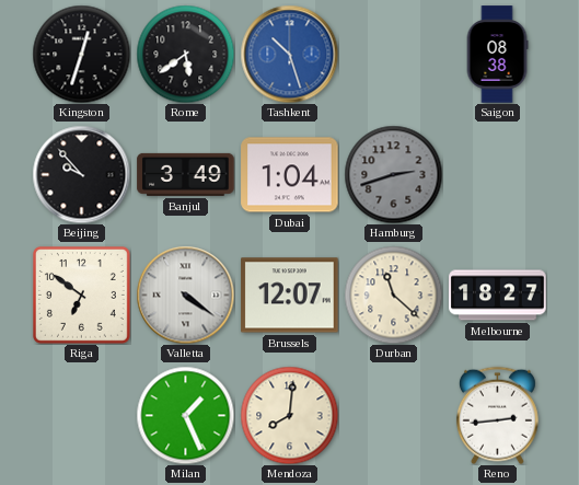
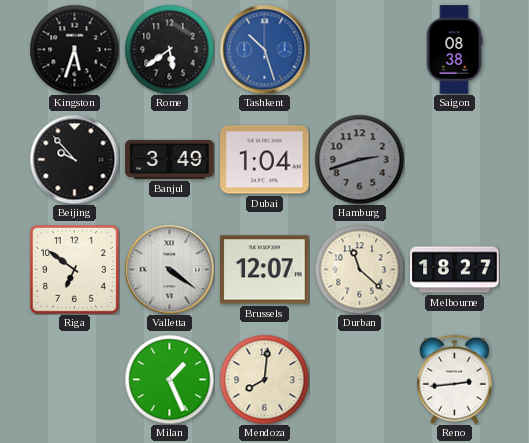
Kingston: 12:33 -> 5:33
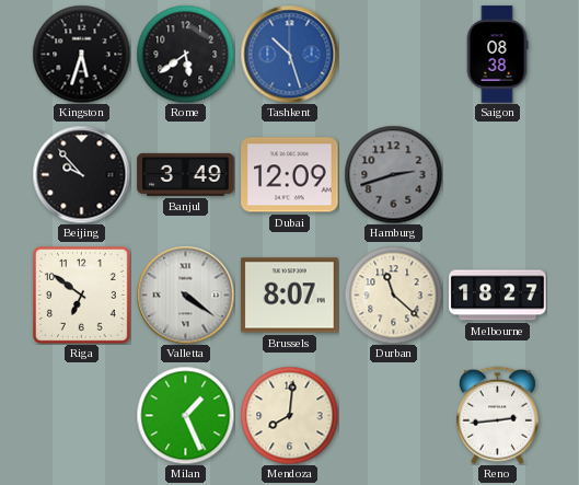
Dubai: 1:04 -> 12:09
Brussels: 12:07 -> 8:07
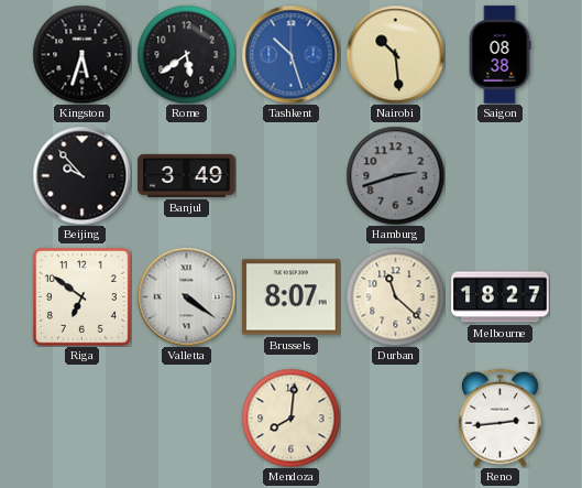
Nairobi: none -> 10:29
Dubai: 12:09 -> none
Milan: 1:26 -> none
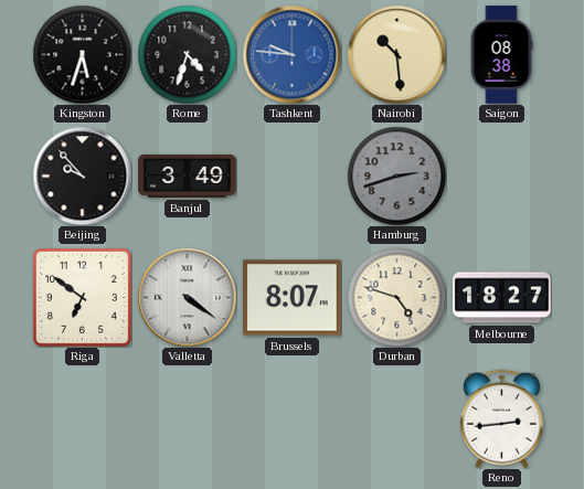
Rome: 5:39 -> 4:33
Tashkent: 10:27 -> 9:46
Durban: 11:22 -> 4:48
Mendoza: 8:01 -> none
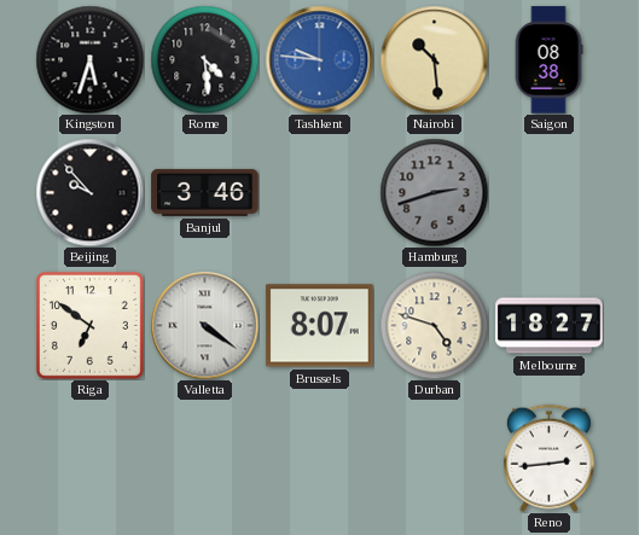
Rome: 4:33 -> 4:29
Banjul: 3:49 -> 3:46
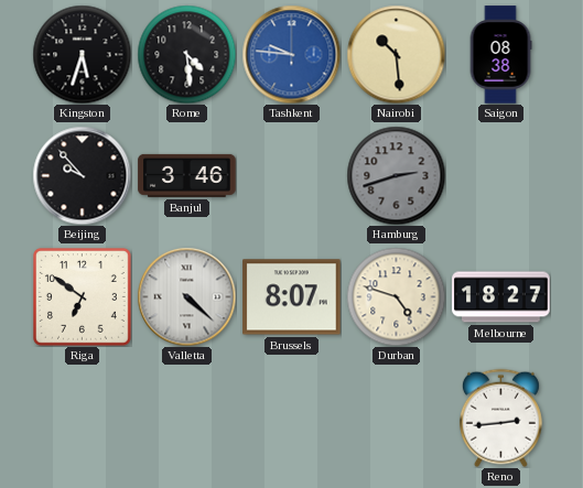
Valletta: 4:21 -> 4:22
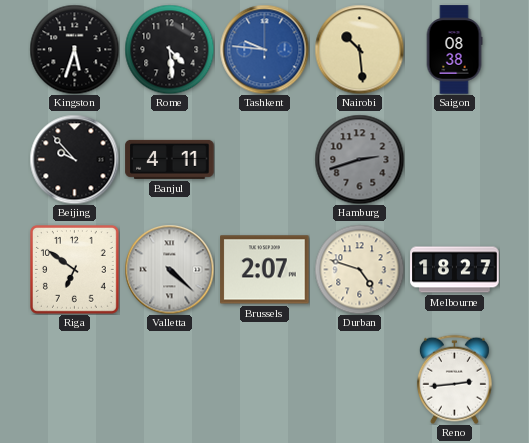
Banjul: 3:46 -> 4:11
Brussels: 8:07 -> 2:07
